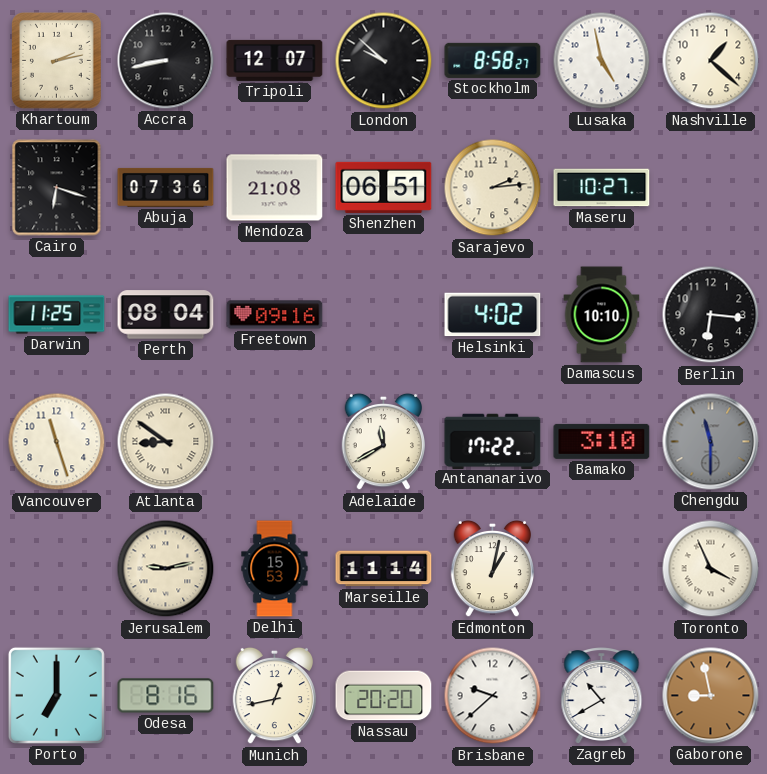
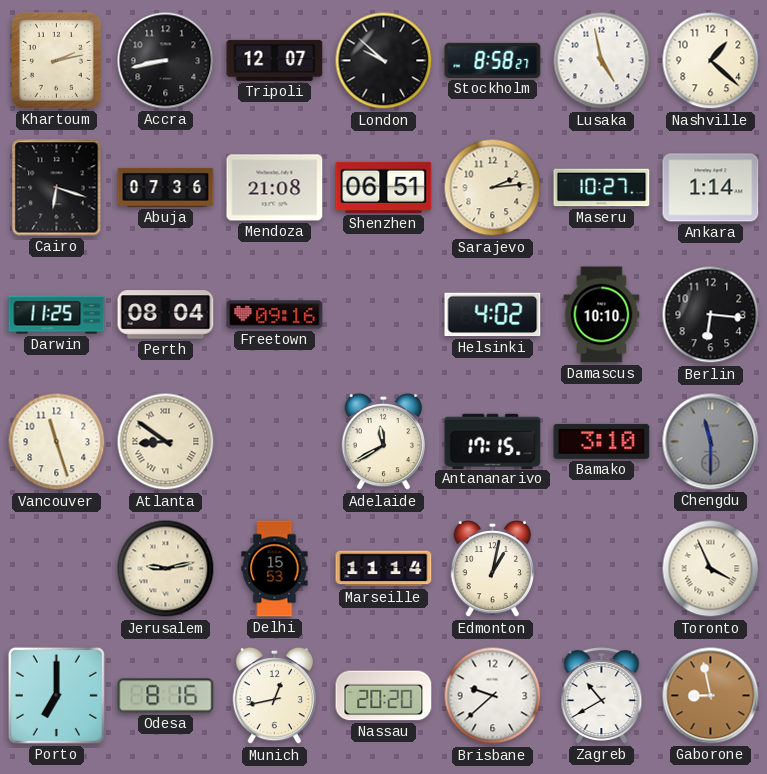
Ankara: none -> 1:14
Antananarivo: 17:22 -> 17:15
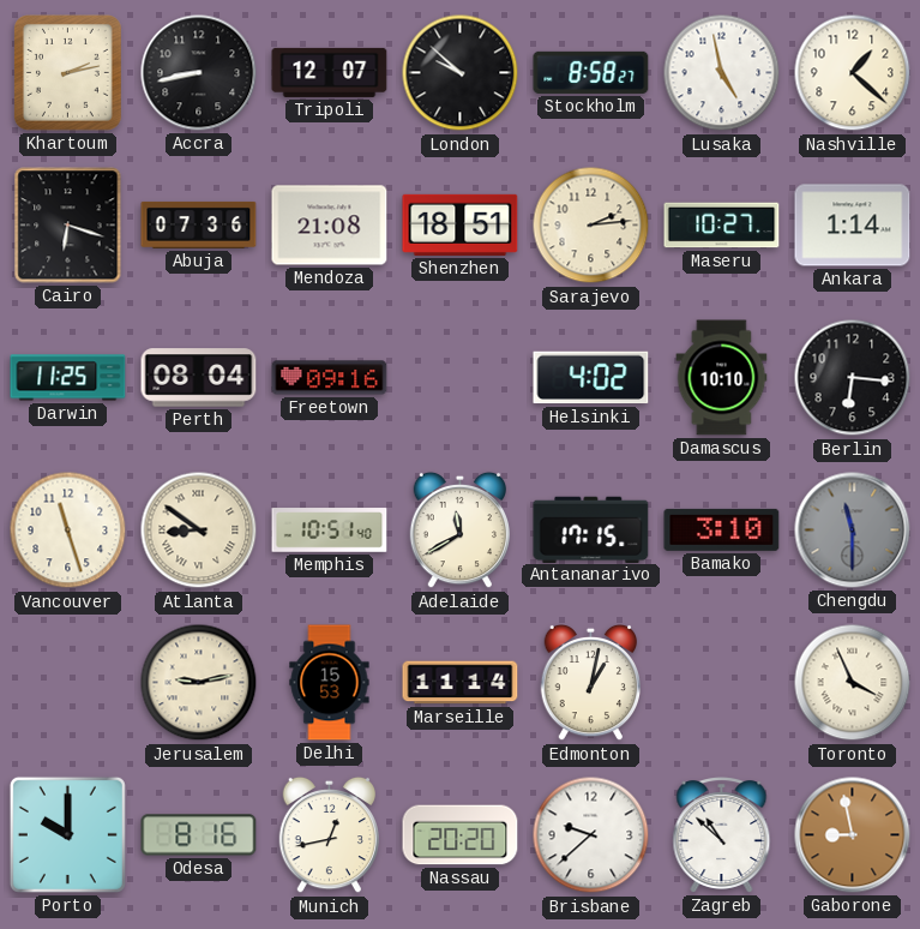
Shenzhen: 06:51 -> 18:51
Memphis: none -> 10:51
Porto: 7:00 -> 10:00
Zagreb: 10:40 -> 10:52
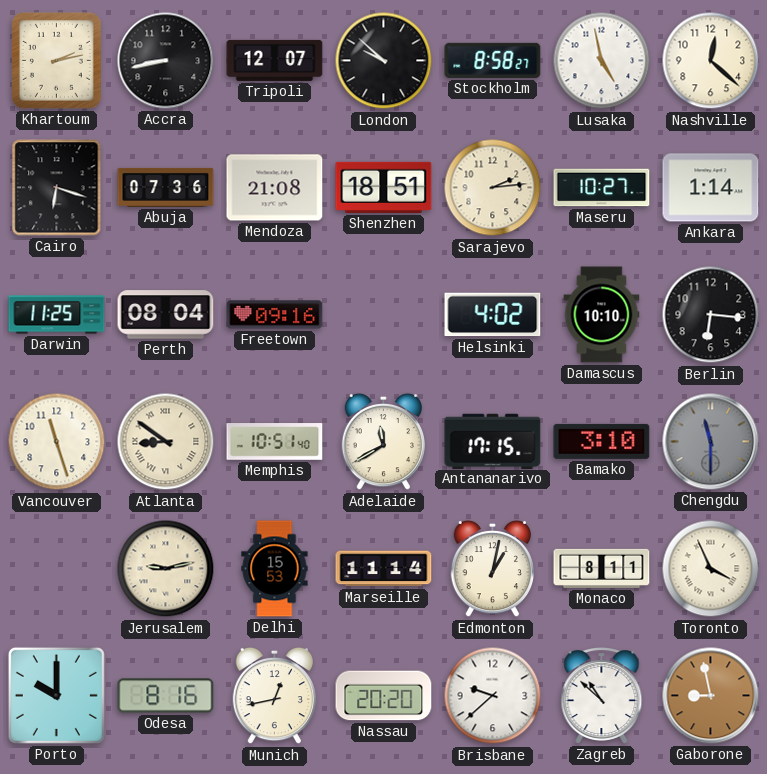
Nashville: 1:22 -> 12:22
Monaco: none -> 8:11
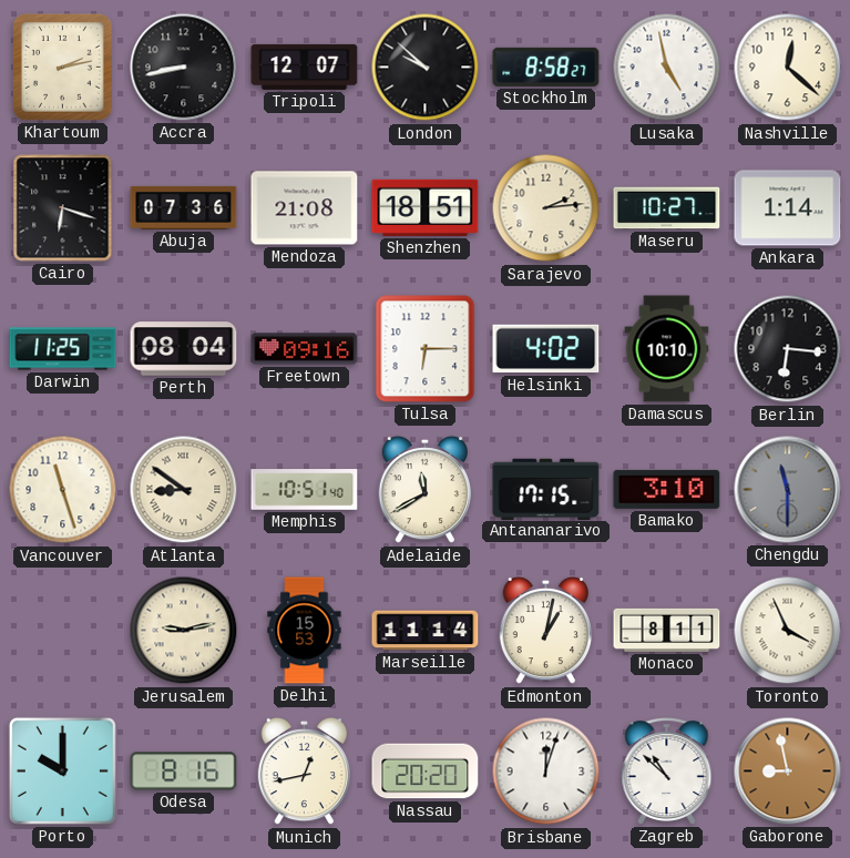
Tulsa: none -> 6:15
Brisbane: 9:38 -> 12:03
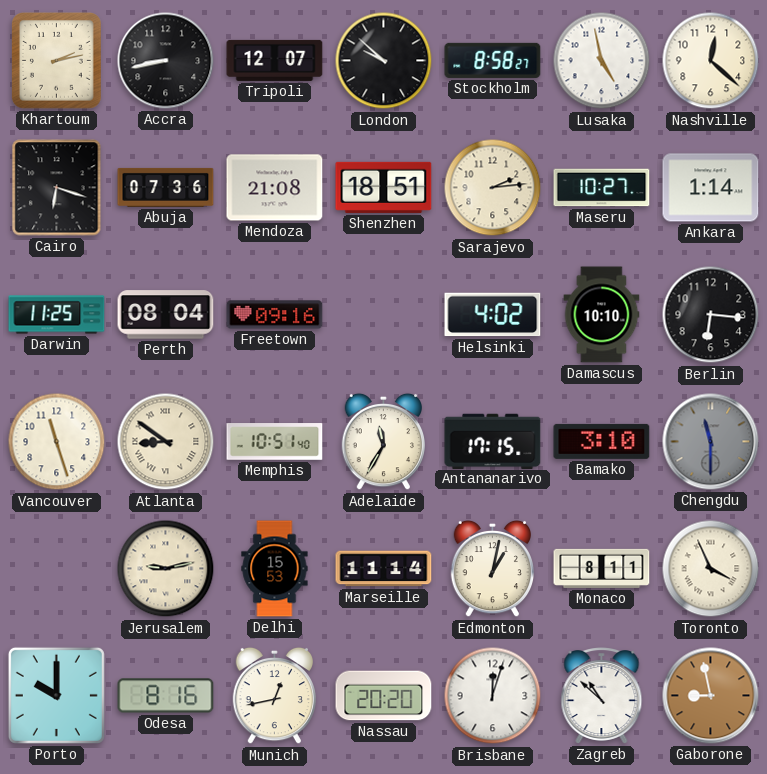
Tulsa: 6:15 -> none
Adelaide: 11:40 -> 11:35
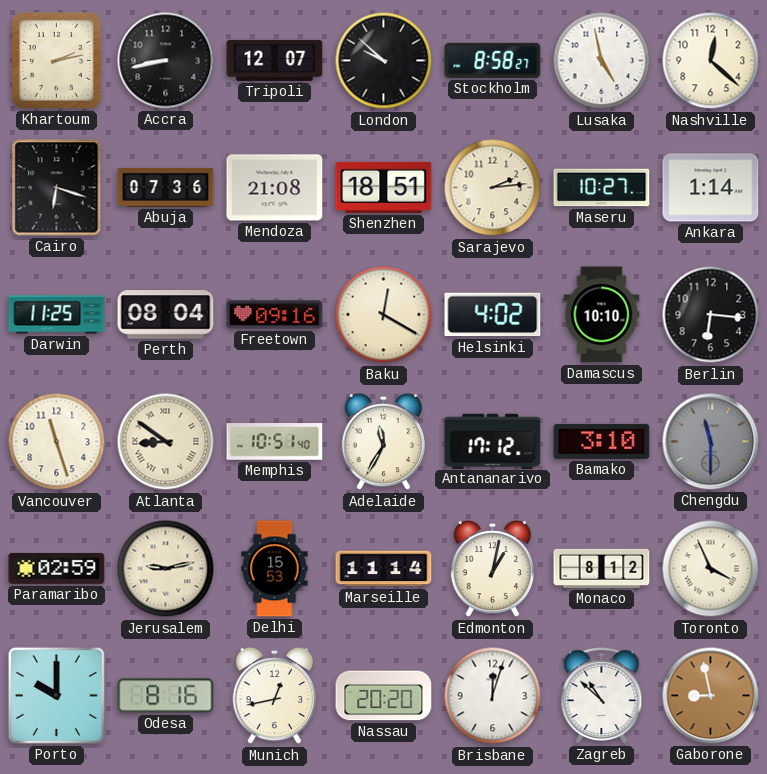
Baku: none -> 12:20
Antananarivo: 17:15 -> 17:12
Paramaribo: none -> 02:59
Monaco: 8:11 -> 8:12
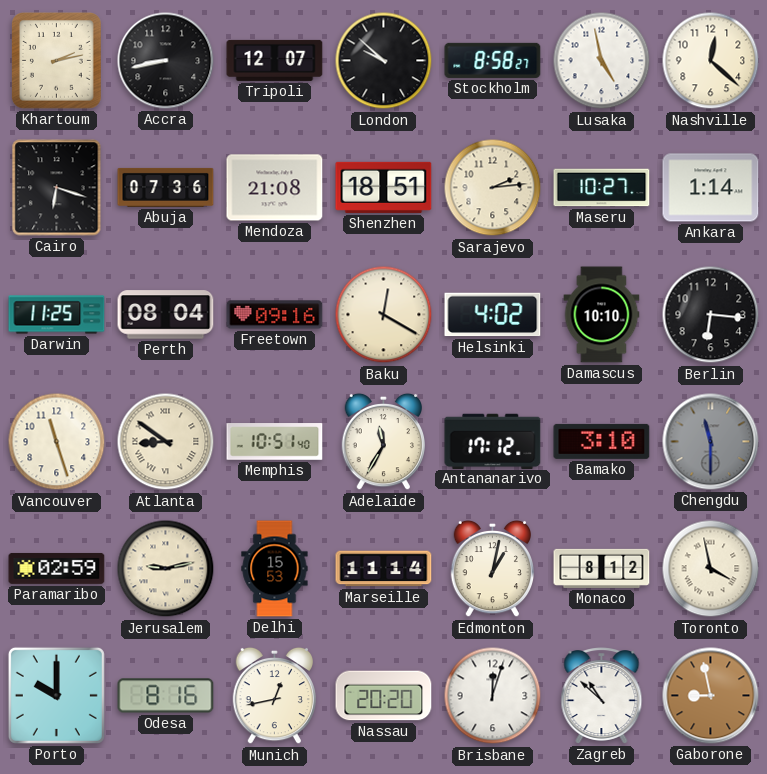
Toronto: 3:56 -> 3:58
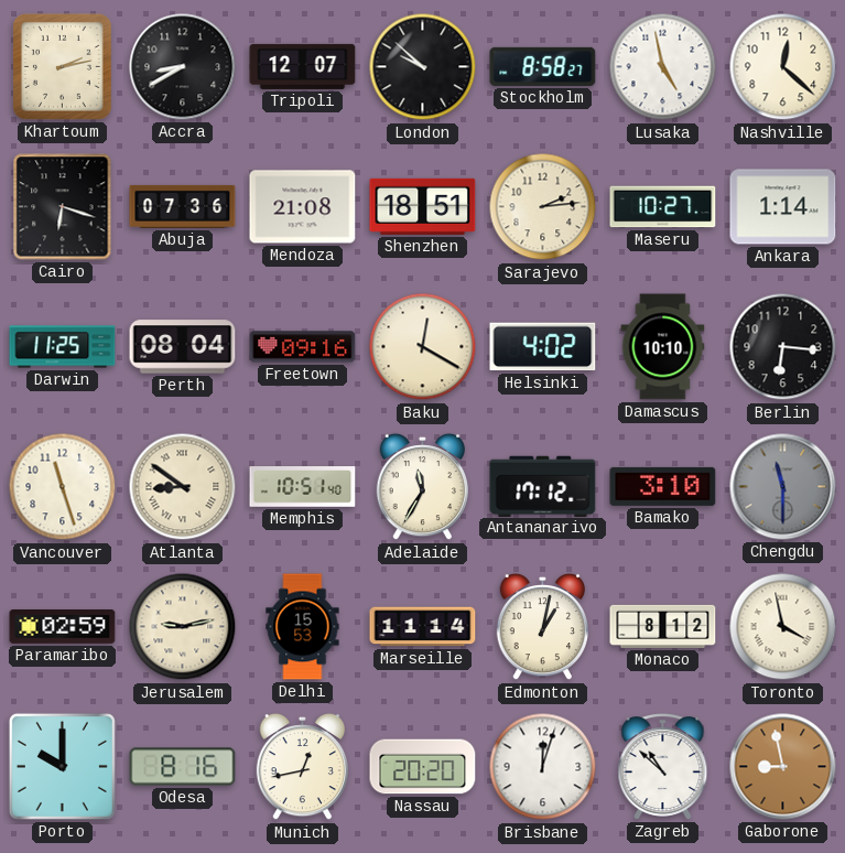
Accra: 8:43 -> 8:40
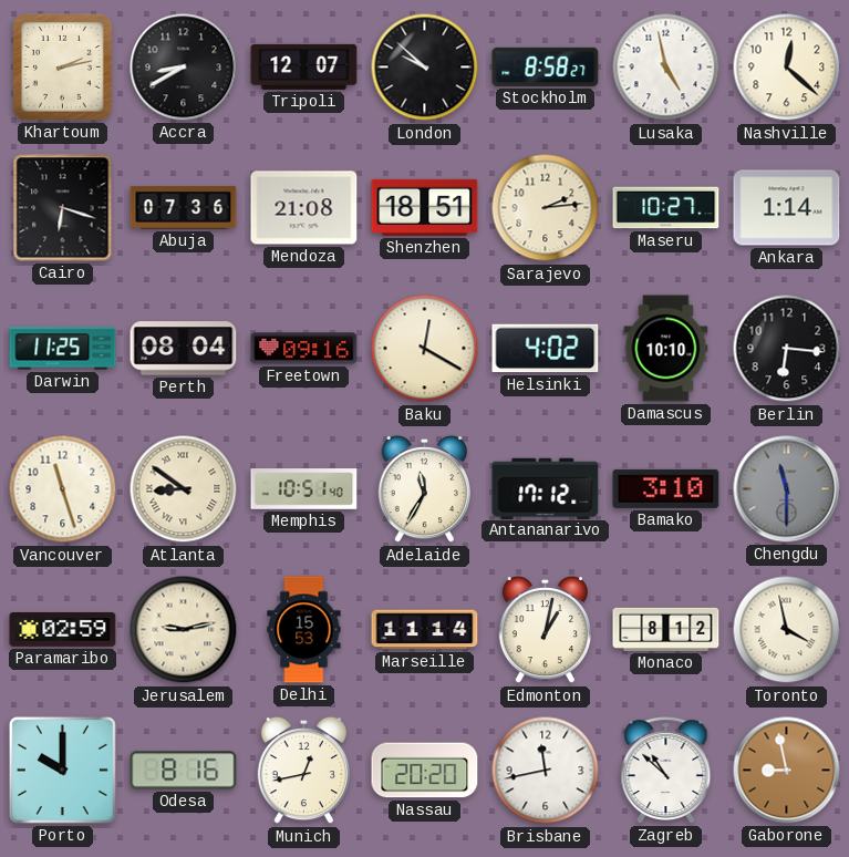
Brisbane: 12:03 -> 11:43
